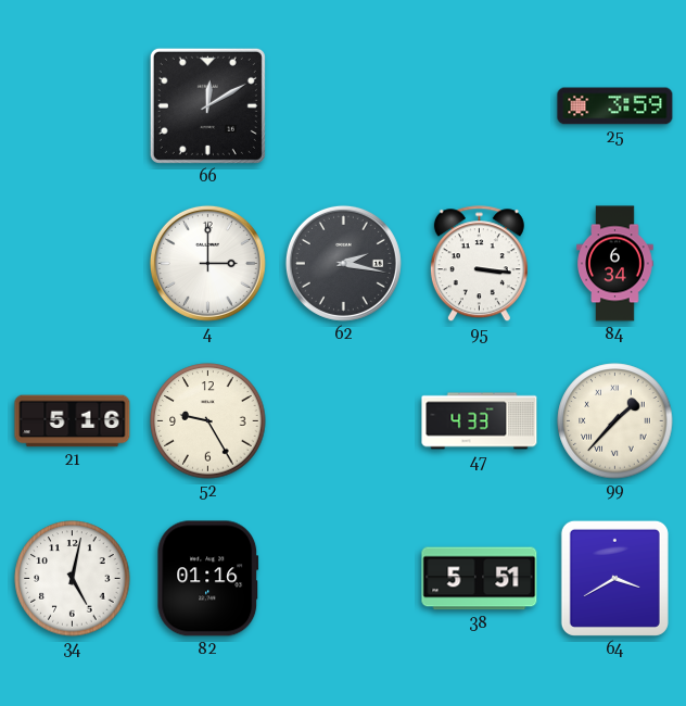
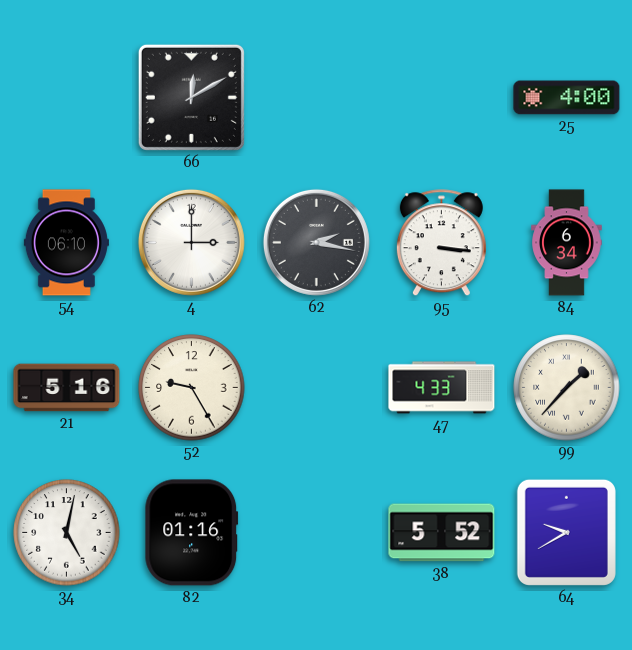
25: 3:59 -> 4:00
54: none -> 06:10
38: 5:51 -> 5:52
64: 3:40 -> 9:40
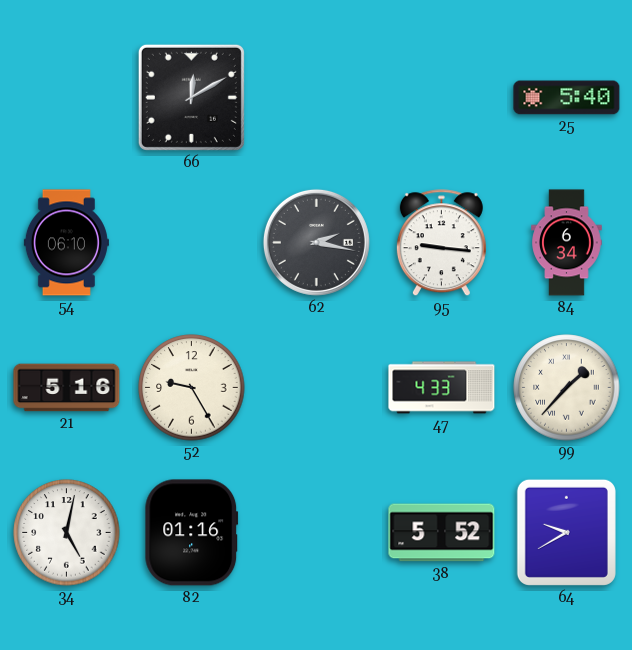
25: 4:00 -> 5:40
4: 3:00 -> none
95: 3:16 -> 9:16
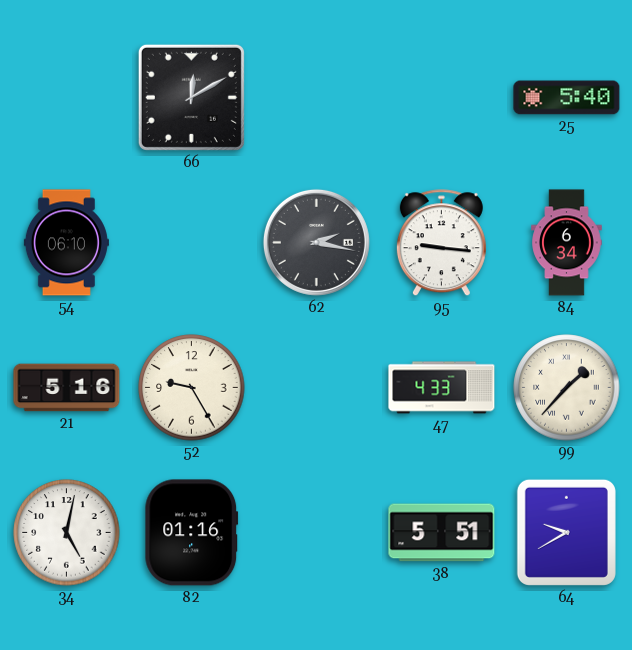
38: 5:52 -> 5:51
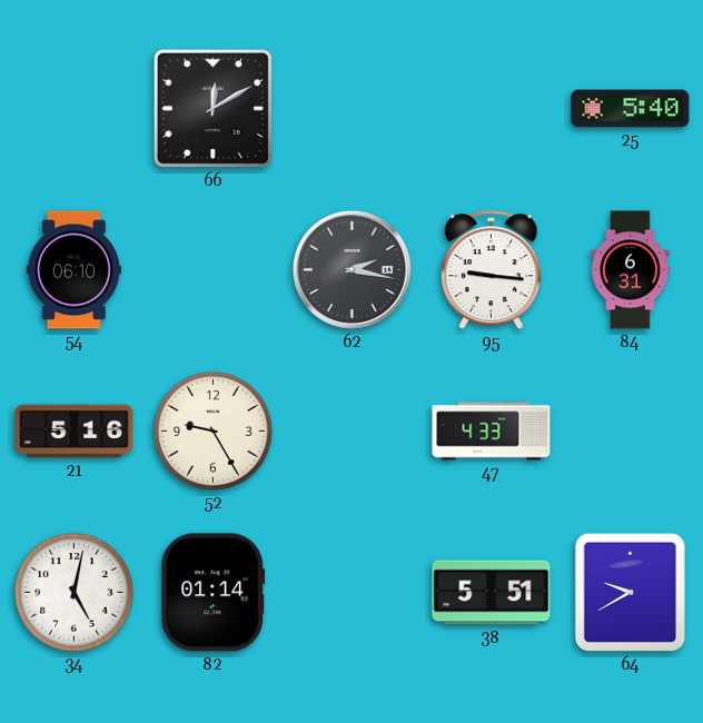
84: 6:34 -> 6:31
99: 1:37 -> none
82: 01:16 -> 01:14
